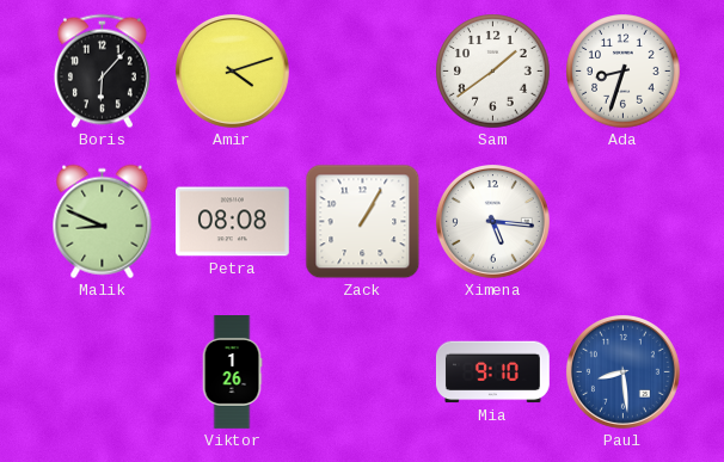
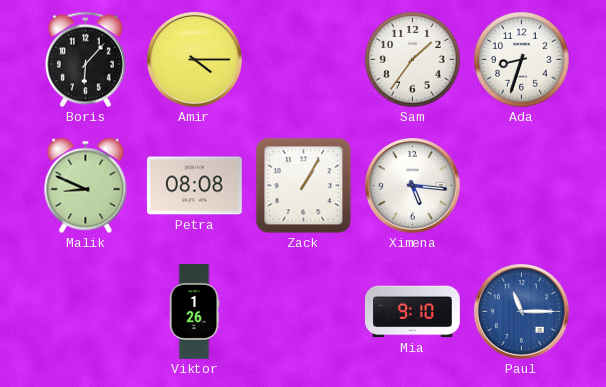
Amir: 4:12 -> 4:15
Sam: 1:39 -> 1:36
Paul: 8:29 -> 11:15
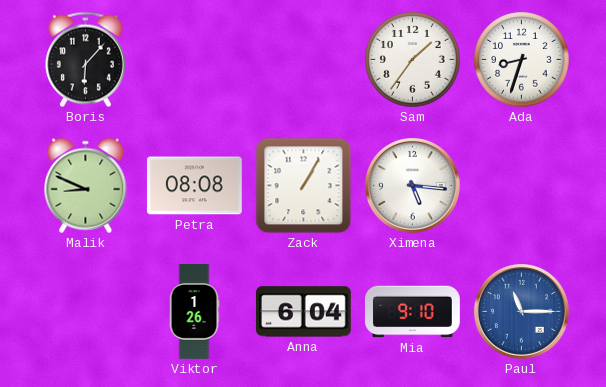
Amir: 4:15 -> none
Anna: none -> 6:04
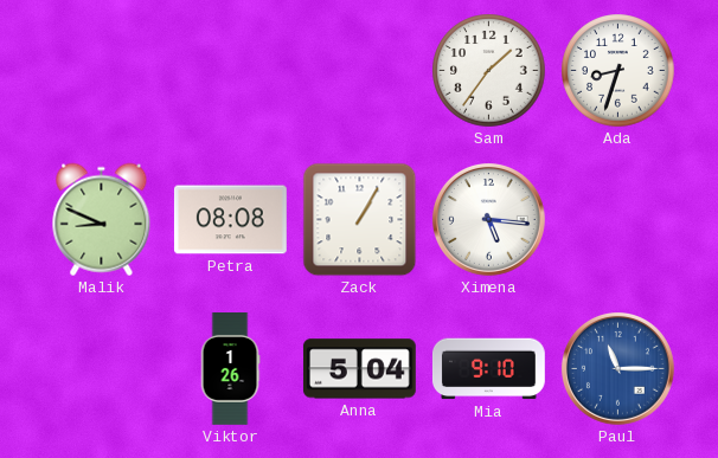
Boris: 6:07 -> none
Anna: 6:04 -> 5:04
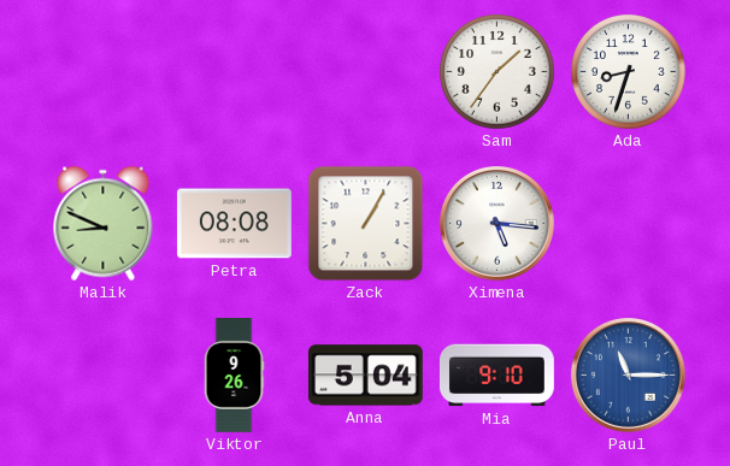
Viktor: 1:26 -> 9:26
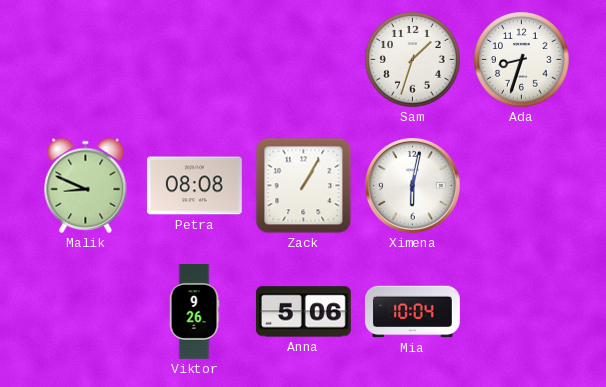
Sam: 1:36 -> 1:33
Ximena: 5:16 -> 6:02
Anna: 5:04 -> 5:06
Mia: 9:10 -> 10:04
Paul: 11:15 -> none
